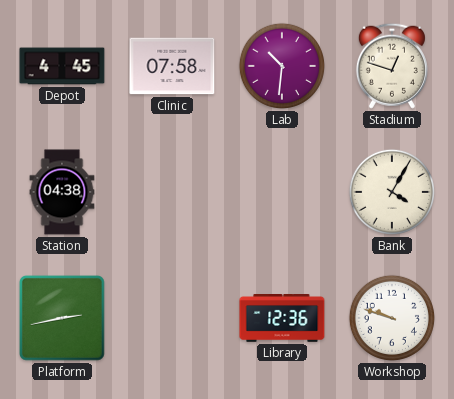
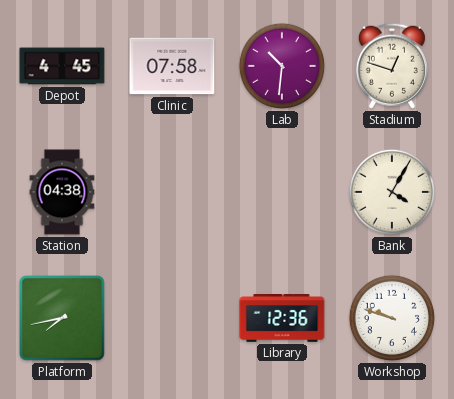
Platform: 2:43 -> 7:43
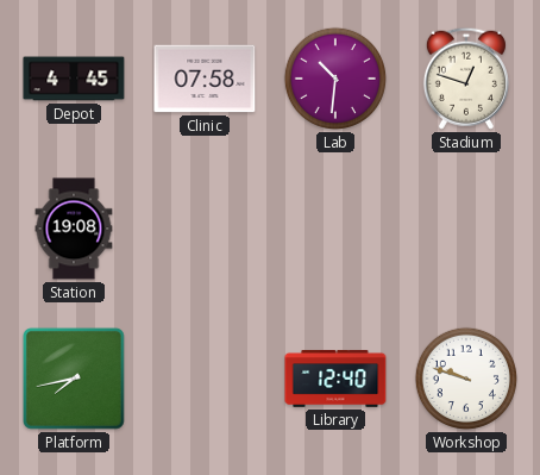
Station: 04:38 -> 19:08
Bank: 4:05 -> none
Library: 12:36 -> 12:40
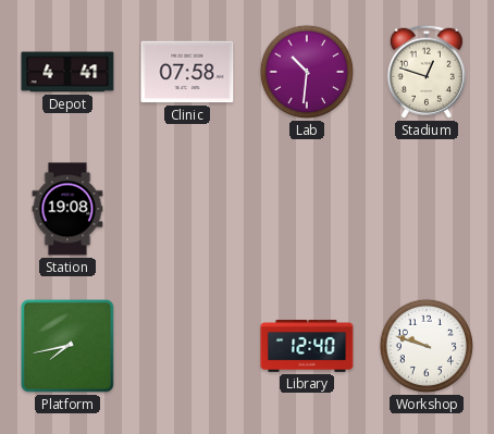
Depot: 4:45 -> 4:41
